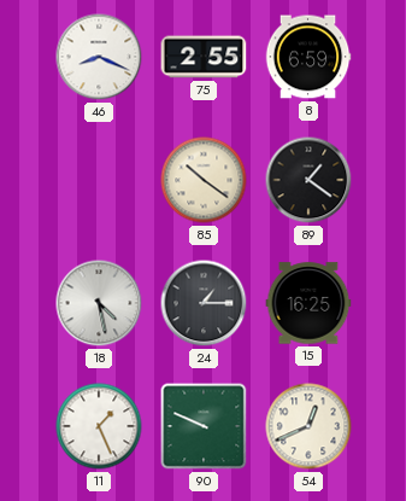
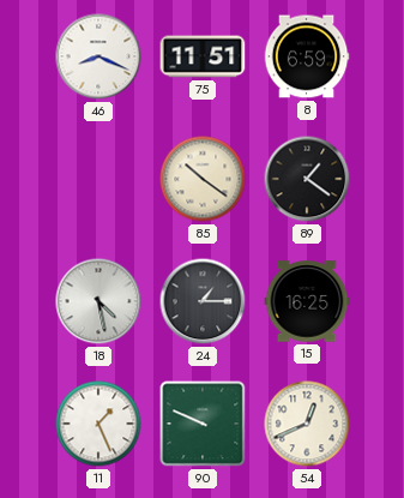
75: 2:55 -> 11:51
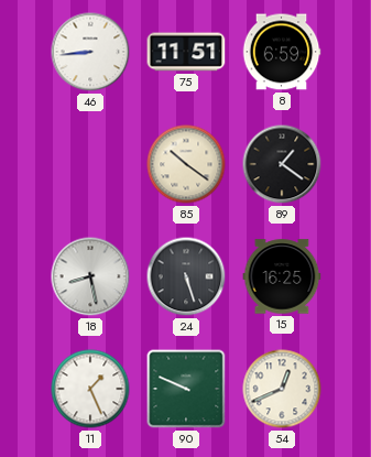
46: 8:19 -> 8:44
18: 4:28 -> 8:28
24: 1:15 -> 5:27
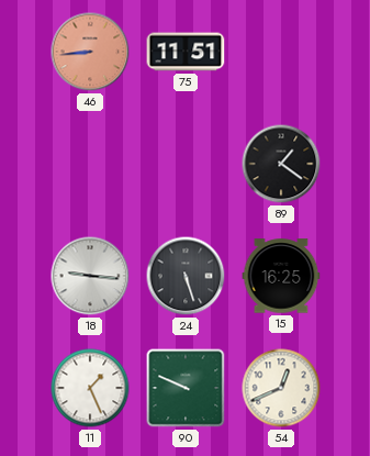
46 dial: white -> salmon
8: 6:59 -> none
85: 10:21 -> none
18: 8:28 -> 9:16
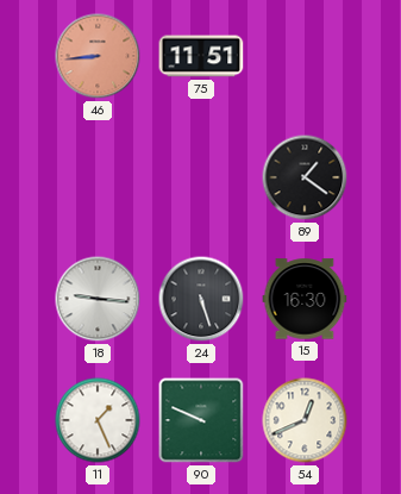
15: 16:25 -> 16:30
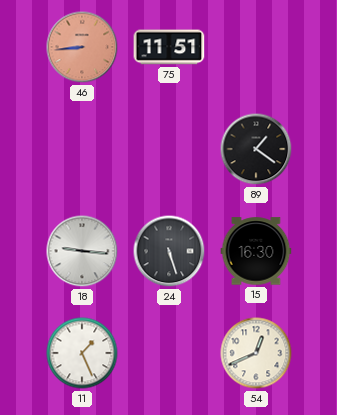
90: 9:49 -> none
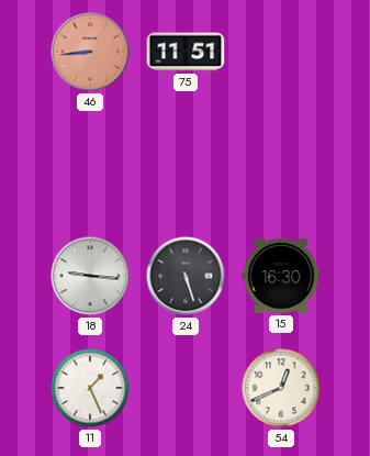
89: 1:21 -> none
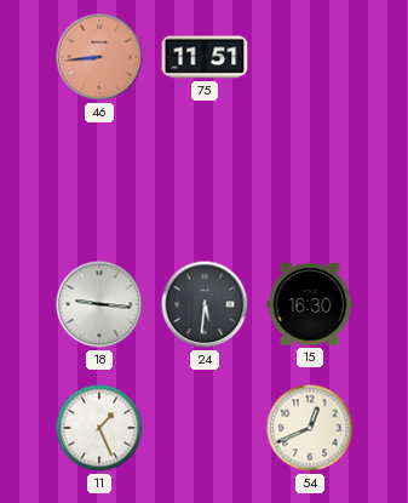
24: 5:27 -> 5:31
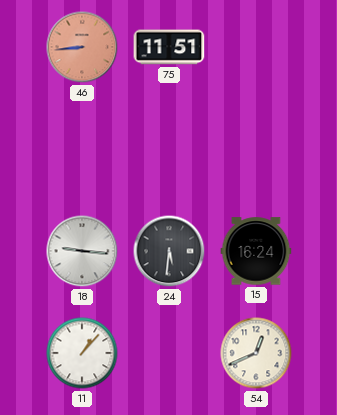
15: 16:30 -> 16:24
11: 1:26 -> 1:07
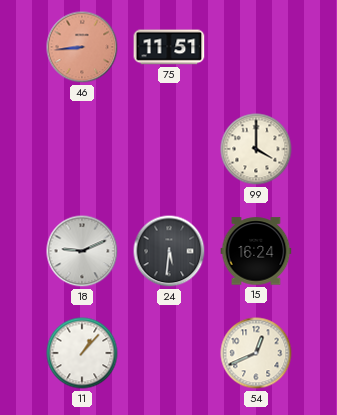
99: none -> 4:00
18: 9:16 -> 9:11
